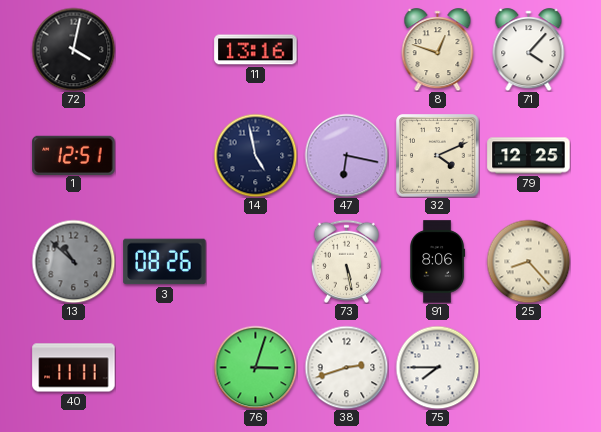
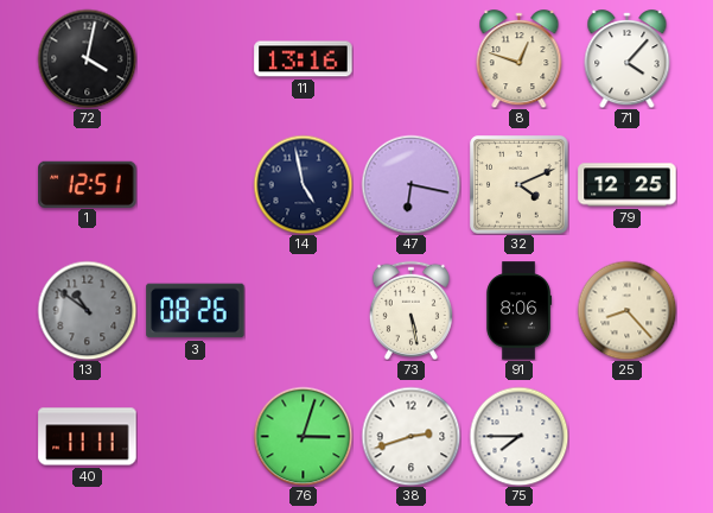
13: 10:52 -> 10:51
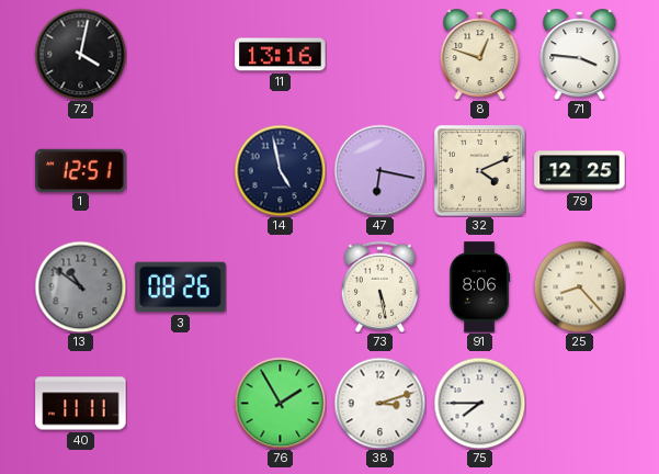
71: 4:07 -> 3:46
76: 3:03 -> 1:55
38: 2:42 -> 3:12
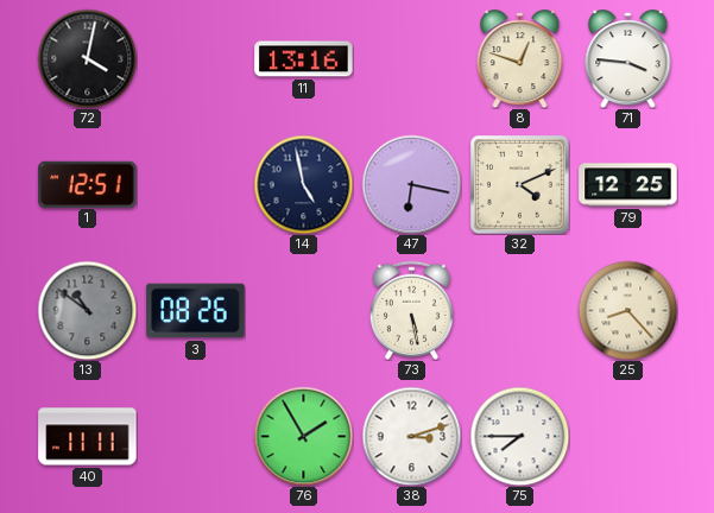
91: 8:06 -> none
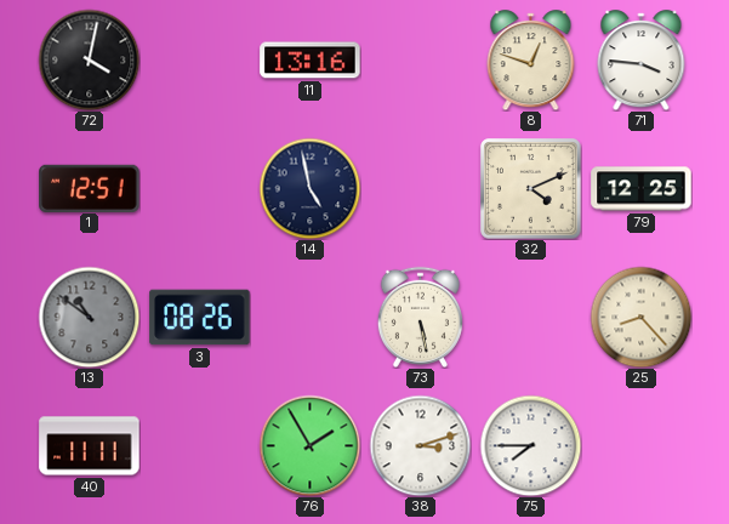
47: 6:17 -> none
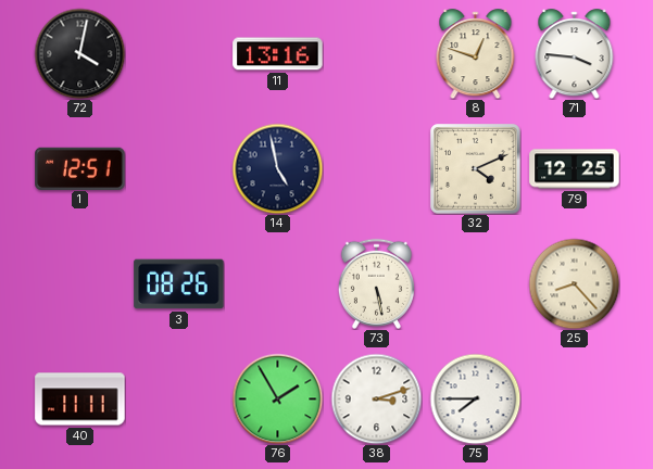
13: 10:51 -> none
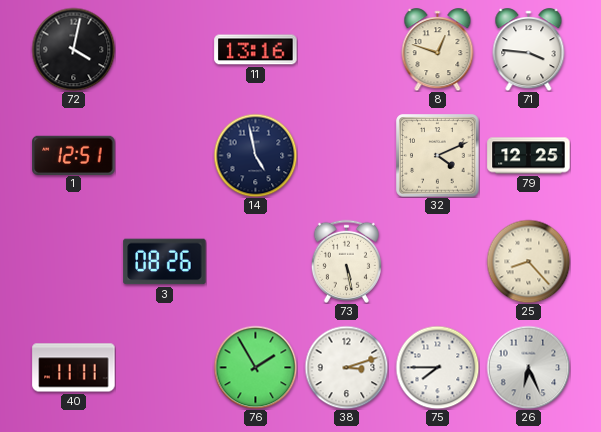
26: none -> 6:26
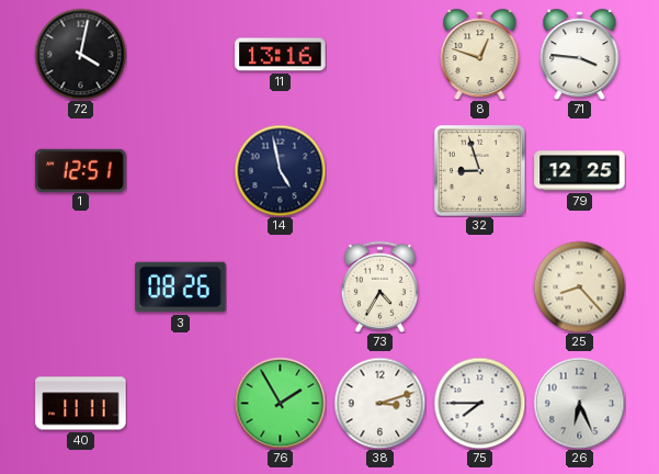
32: 4:11 -> 8:57
73: 5:28 -> 4:35
